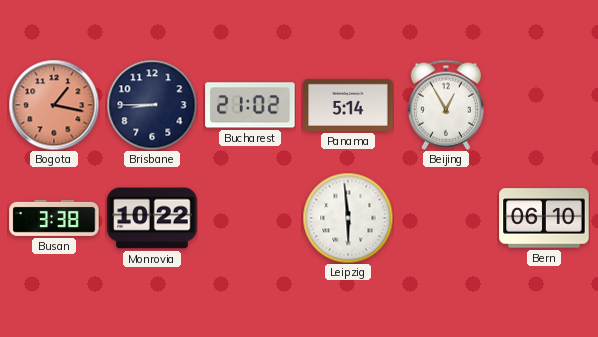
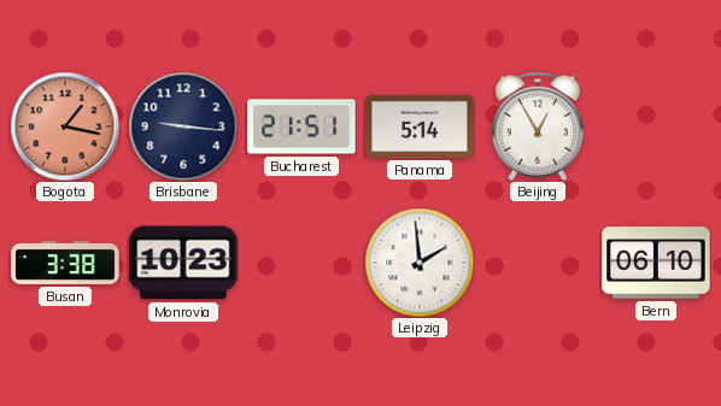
Brisbane: 8:45 -> 9:16
Bucharest: 21:02 -> 21:51
Monrovia: 10:22 -> 10:23
Leipzig: 5:59 -> 1:59
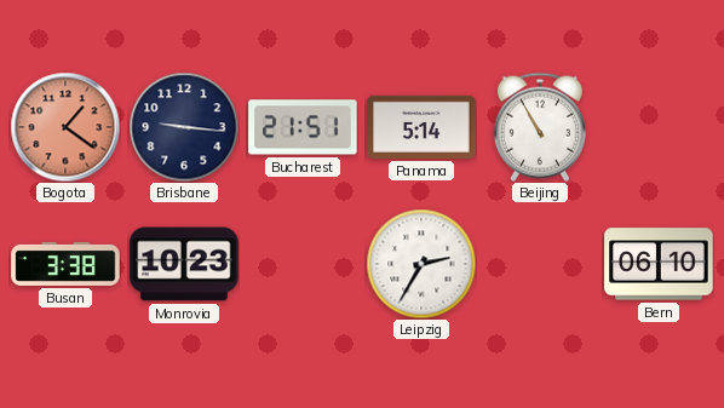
Bogota: 1:17 -> 1:21
Beijing: 12:55 -> 10:55
Leipzig: 1:59 -> 2:35
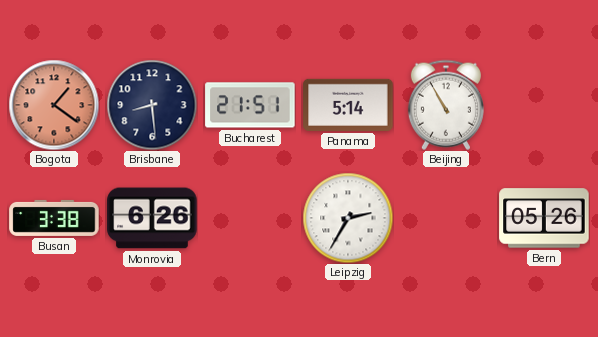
Brisbane: 9:16 -> 8:29
Monrovia: 10:23 -> 6:26
Bern: 06:10 -> 05:26
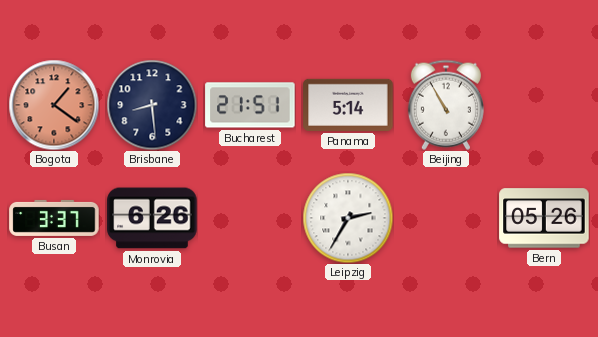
Busan: 3:38 -> 3:37
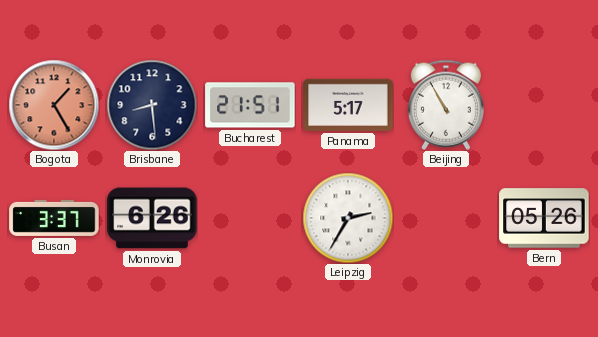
Bogota: 1:21 -> 1:25
Panama: 5:14 -> 5:17
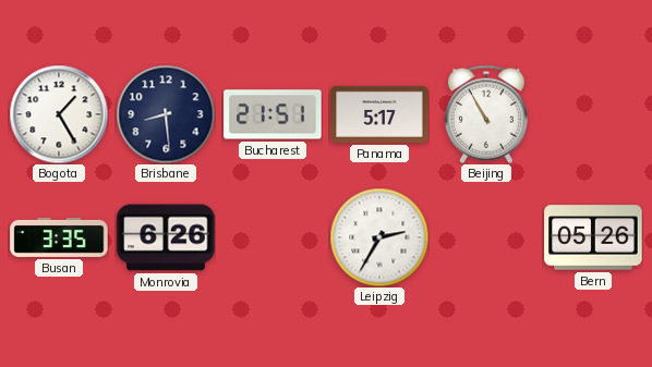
Bogota dial: salmon -> white
Busan: 3:37 -> 3:35
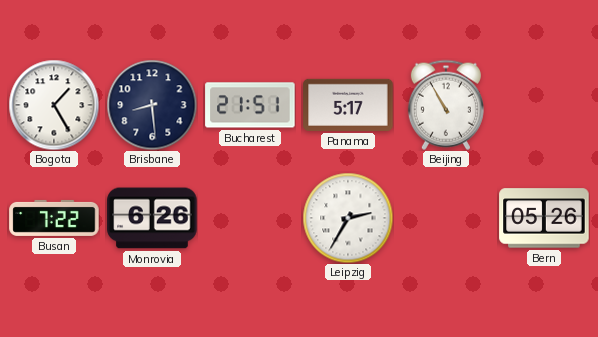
Busan: 3:35 -> 7:22
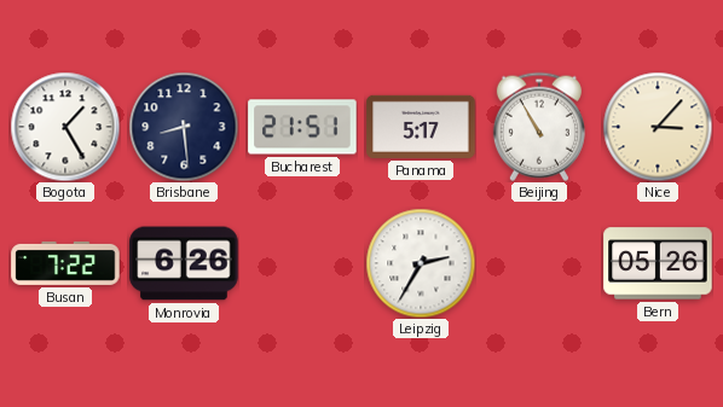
Nice: none -> 3:07
